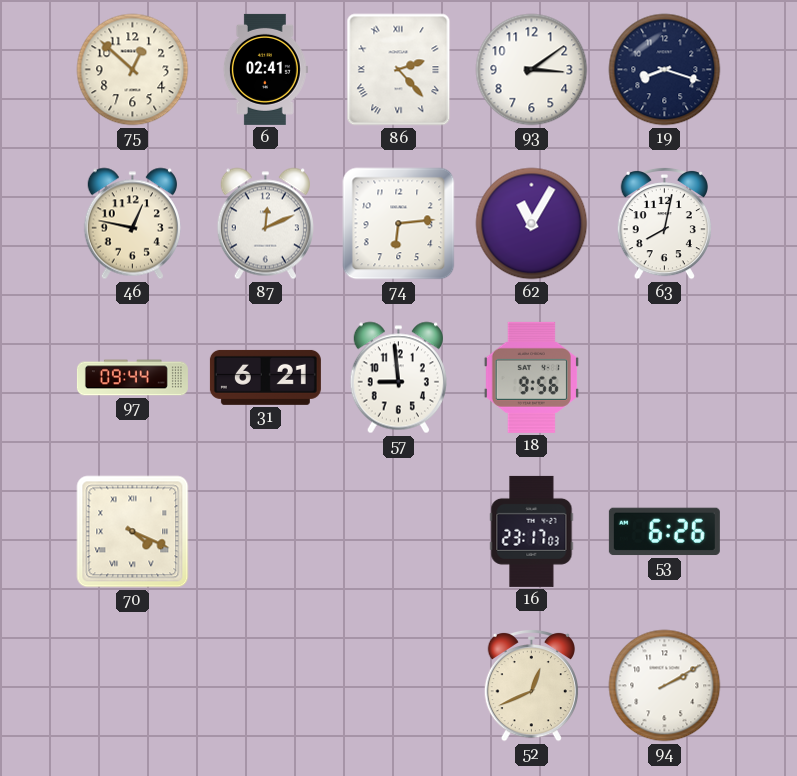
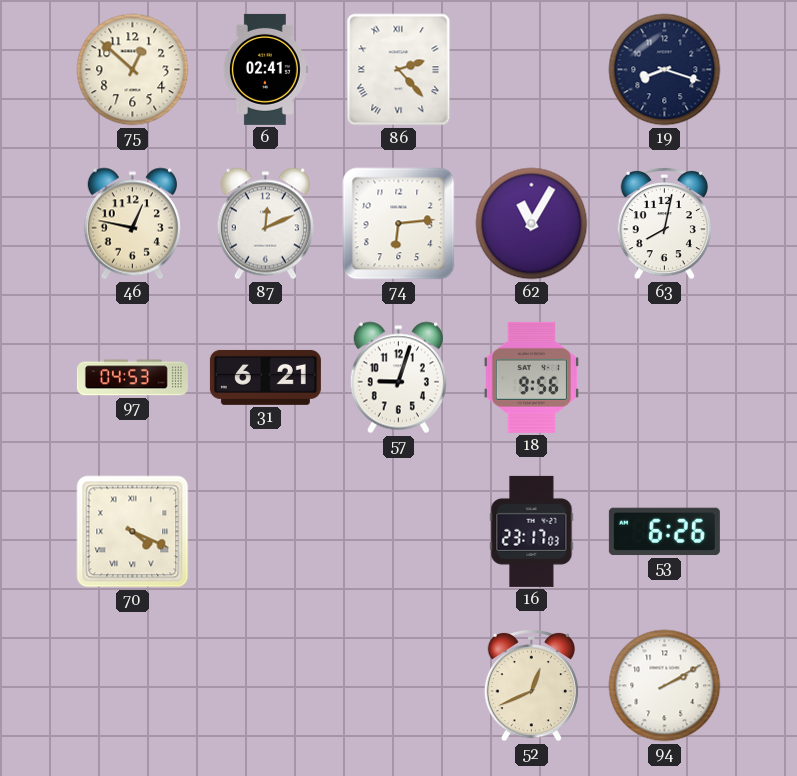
93: 3:09 -> none
97: 09:44 -> 04:53
57: 8:59 -> 9:03
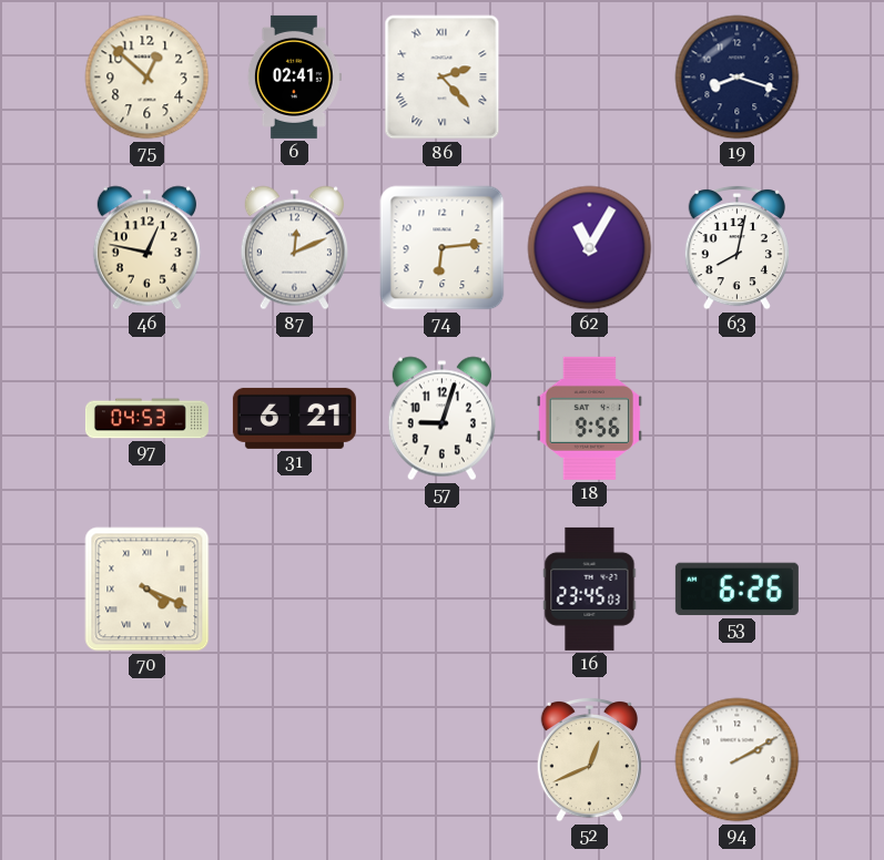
16: 23:17 -> 23:45
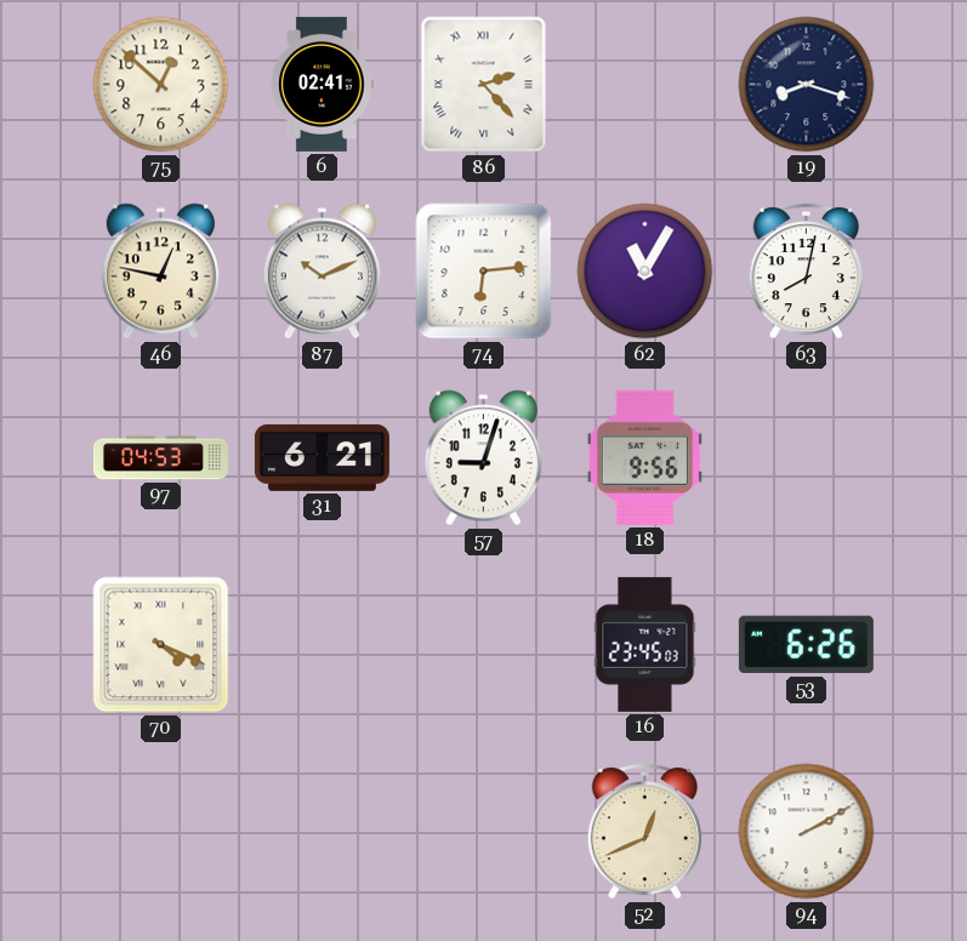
87: 12:11 -> 10:11
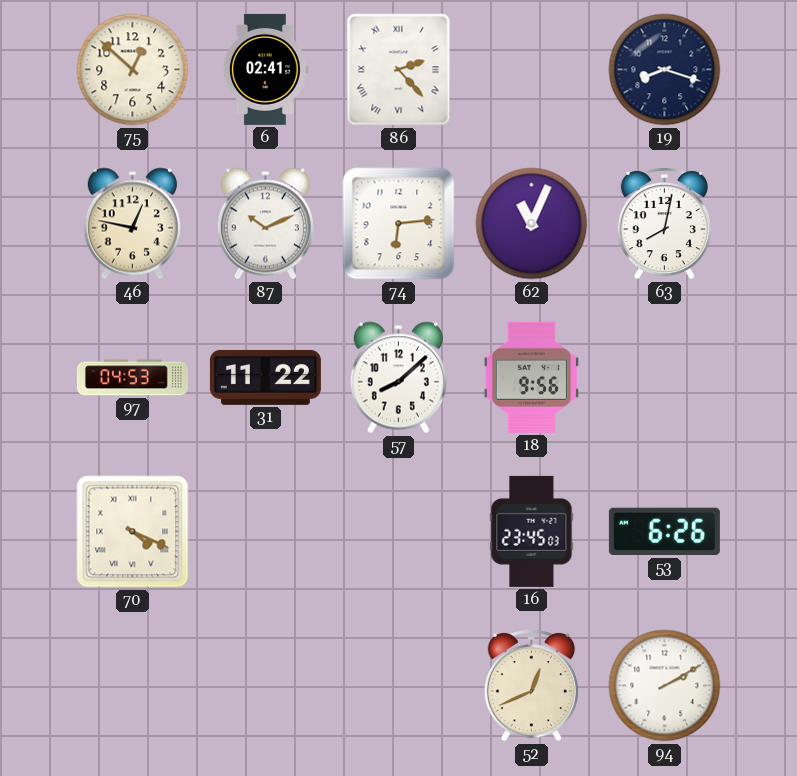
62: 11:05 -> 11:04
31: 6:21 -> 11:22
57: 9:03 -> 8:08
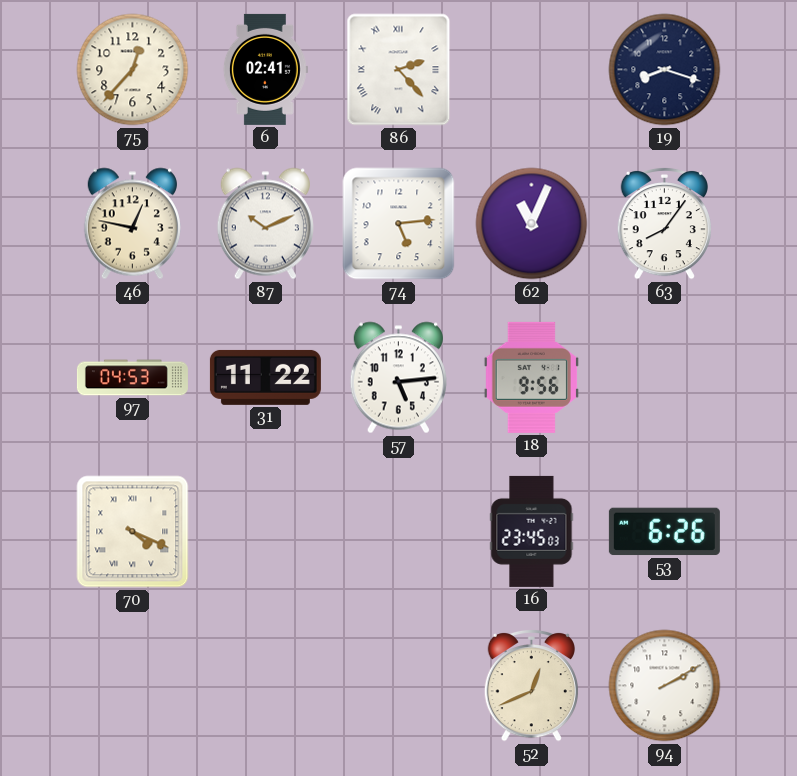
75: 12:52 -> 12:37
74: 6:14 -> 5:14
63: 8:02 -> 8:06
57: 8:08 -> 5:14
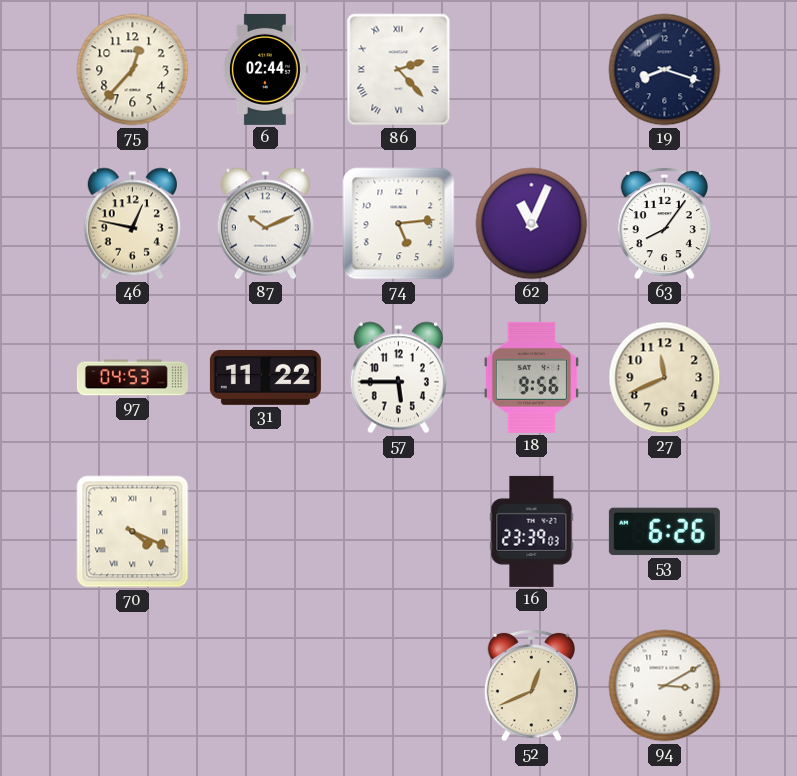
6: 02:41 -> 02:44
57: 5:14 -> 5:45
27: none -> 11:41
16: 23:45 -> 23:39
94: 2:10 -> 3:10
